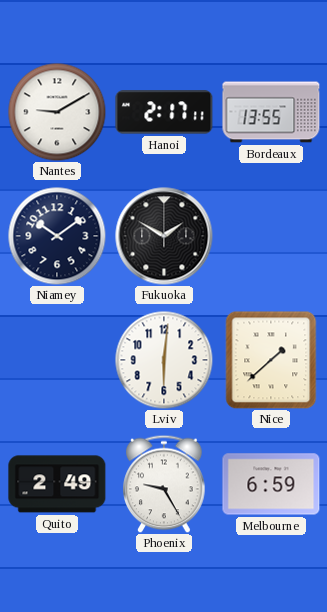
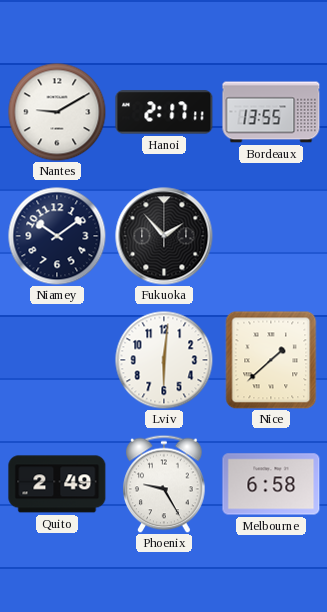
Fukuoka: 1:50 -> 1:53
Melbourne: 6:59 -> 6:58
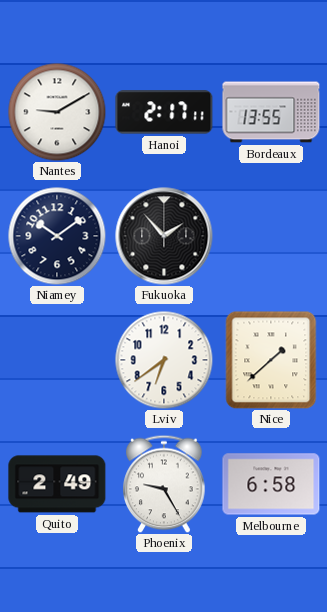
Lviv: 6:01 -> 6:39
